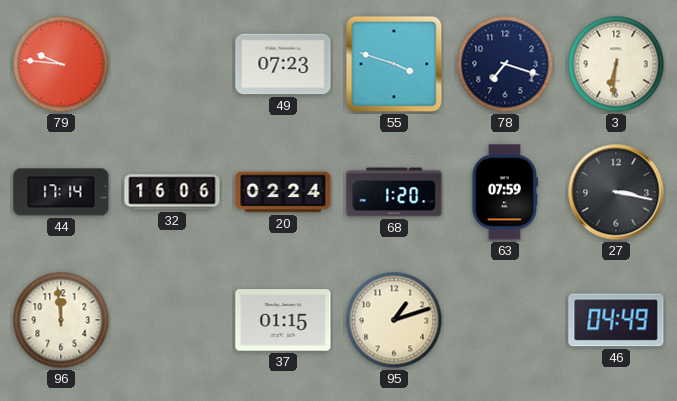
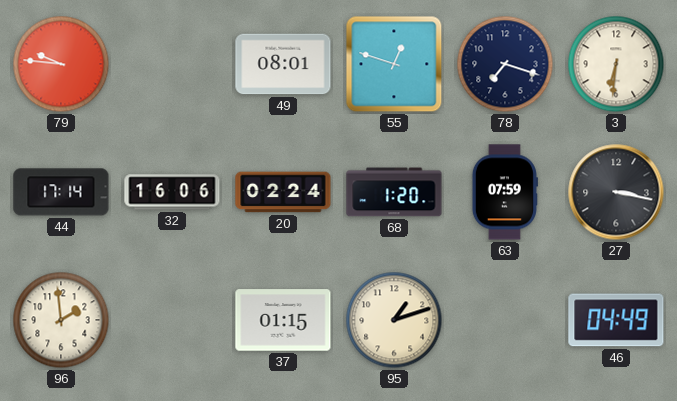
49: 07:23 -> 08:01
55: 3:48 -> 12:48
96: 11:59 -> 1:59
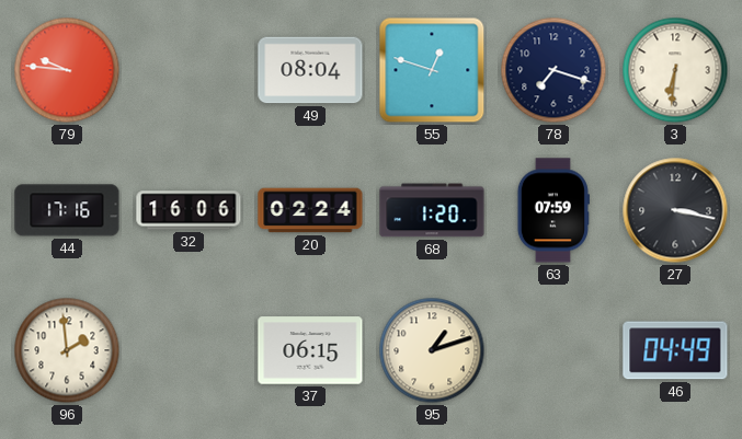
49: 08:01 -> 08:04
44: 17:14 -> 17:16
37: 01:15 -> 06:15
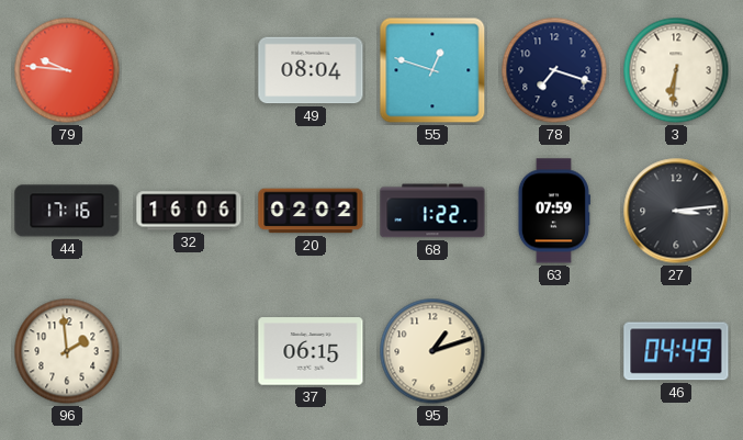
20: 02:24 -> 02:02
68: 1:20 -> 1:22
27: 3:17 -> 3:14
